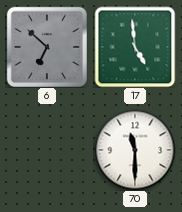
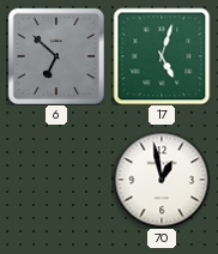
17: 4:59 -> 5:03
70: 11:30 -> 12:58
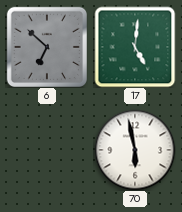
17: 5:03 -> 5:01
70: 12:58 -> 5:58
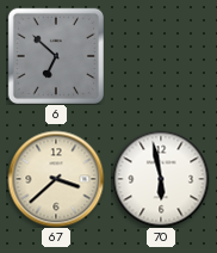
17: 5:01 -> none
67: none -> 3:38
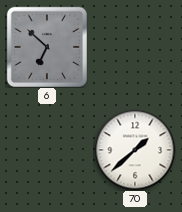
67: 3:38 -> none
70: 5:58 -> 1:38
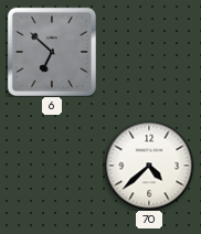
70: 1:38 -> 4:38
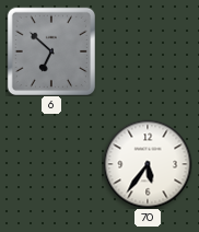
70: 4:38 -> 5:36
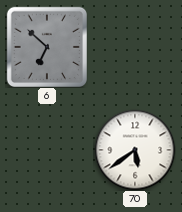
70: 5:36 -> 5:39
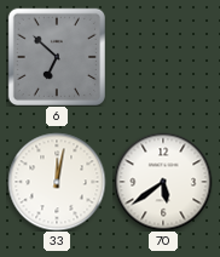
33: none -> 12:02
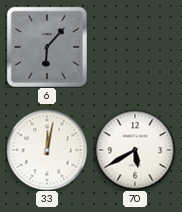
6: 6:52 -> 6:07
70: 5:39 -> 5:40
